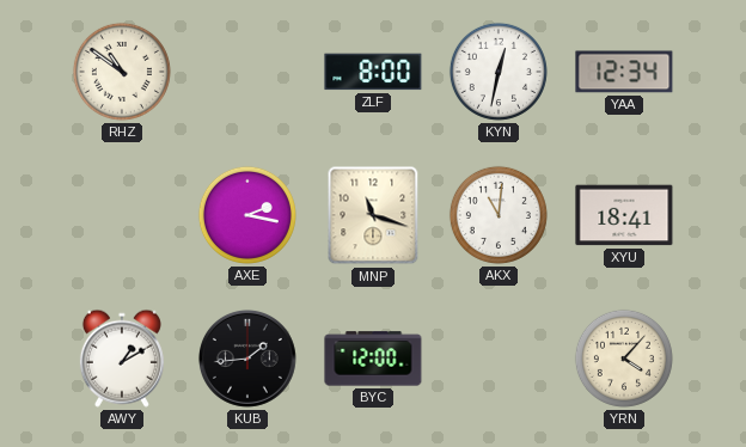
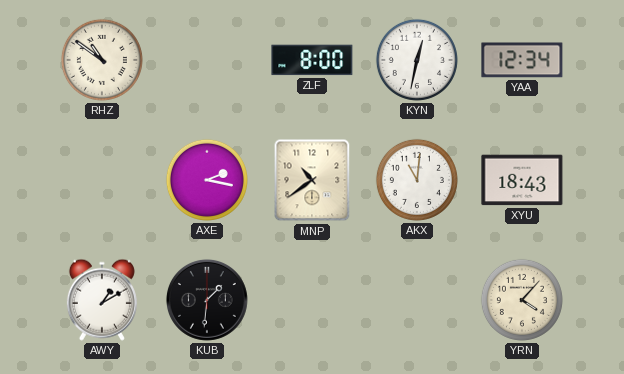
MNP: 11:18 -> 10:39
XYU: 18:41 -> 18:43
KUB: 1:44 -> 1:31
BYC: 12:00 -> none
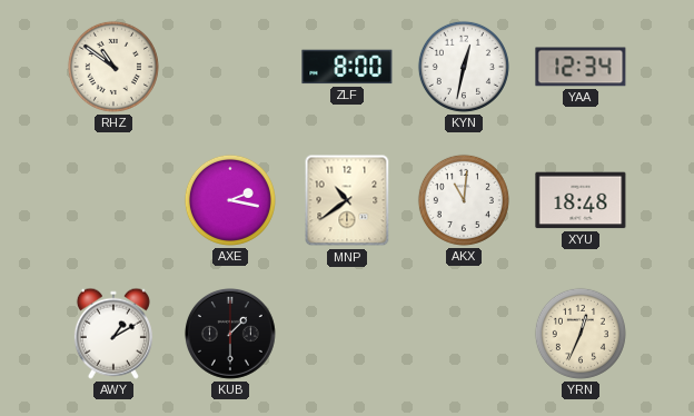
XYU: 18:43 -> 18:48
KUB: 1:31 -> 1:30
YRN: 4:07 -> 12:34
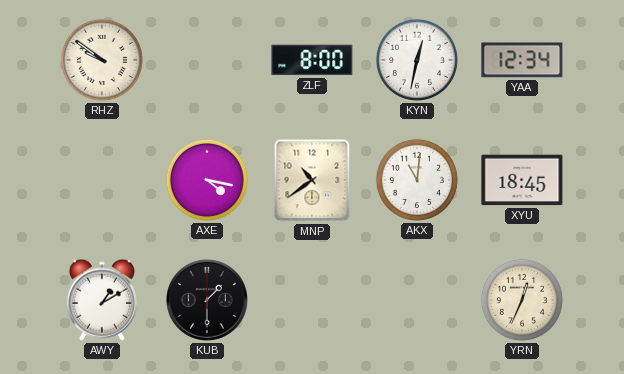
RHZ: 10:51 -> 9:51
AXE: 2:17 -> 4:17
XYU: 18:48 -> 18:45
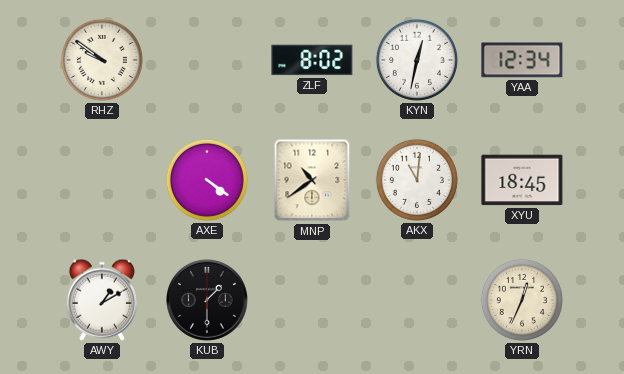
ZLF: 8:00 -> 8:02
AXE: 4:17 -> 4:21
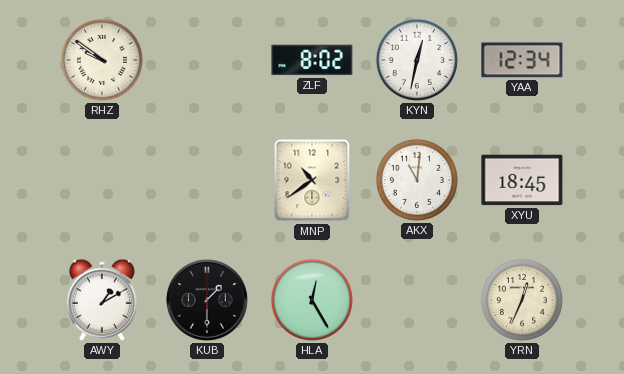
AXE: 4:21 -> none
HLA: none -> 12:25
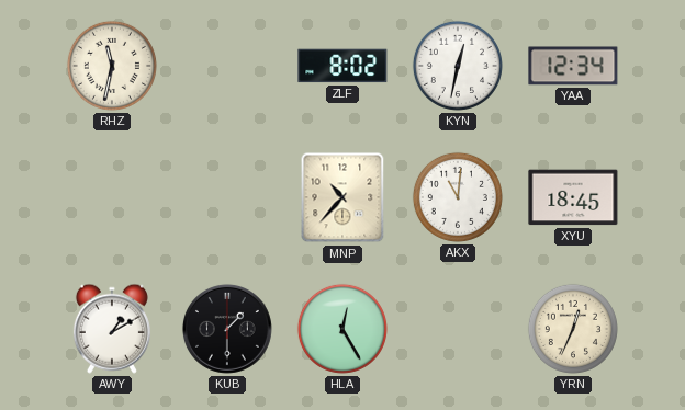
RHZ: 9:51 -> 11:32
MNP: 10:39 -> 10:37
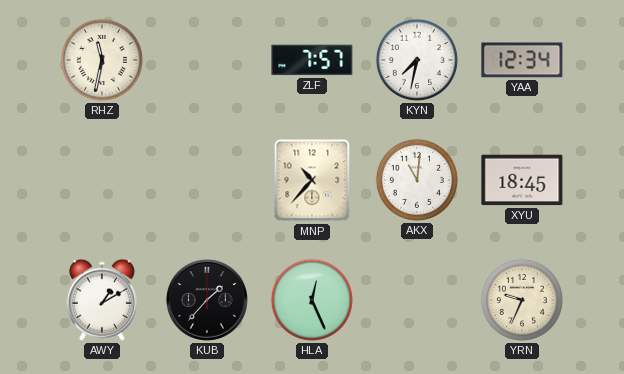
ZLF: 8:02 -> 7:57
KYN: 12:32 -> 7:32
KUB: 1:30 -> 1:37
HLA: 12:25 -> 12:26
YRN: 12:34 -> 9:34
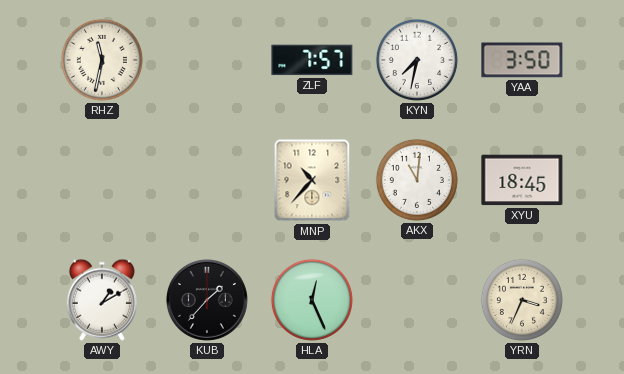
YAA: 12:34 -> 3:50
YRN: 9:34 -> 3:34
